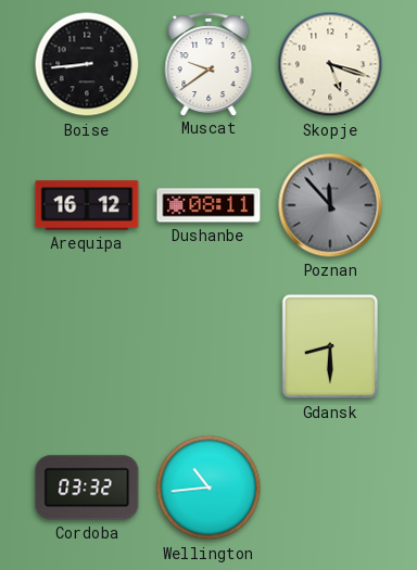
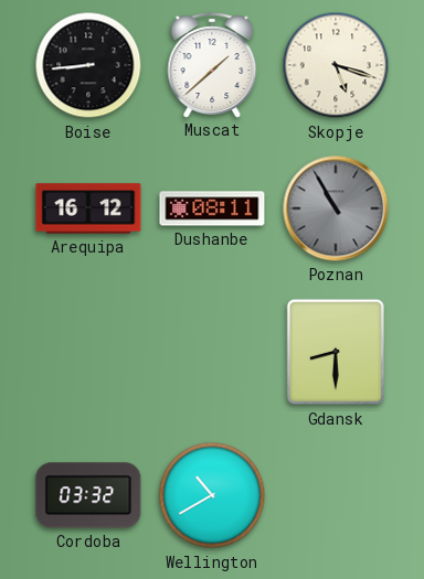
Muscat: 9:39 -> 1:38
Poznan: 11:53 -> 10:55
Wellington: 10:44 -> 10:40
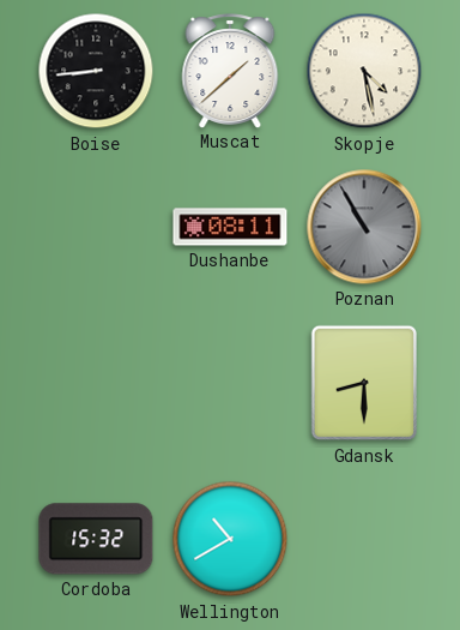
Skopje: 5:18 -> 4:28
Arequipa: 16:12 -> none
Cordoba: 03:32 -> 15:32
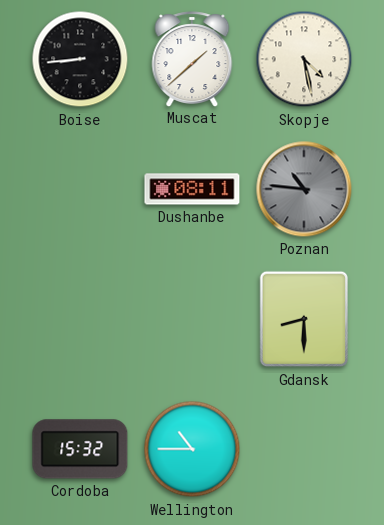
Poznan: 10:55 -> 10:46
Wellington: 10:40 -> 10:45
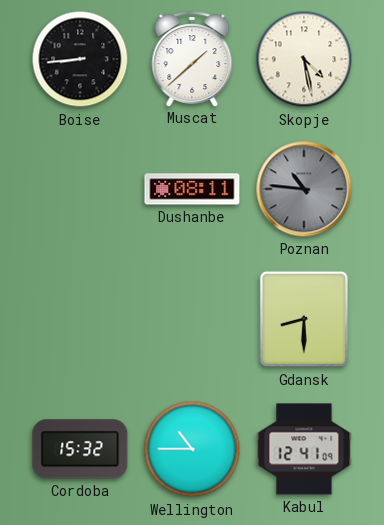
Kabul: none -> 12:41
